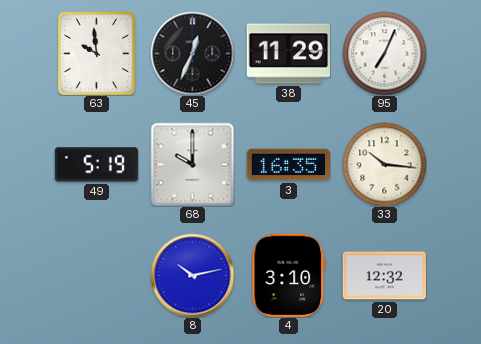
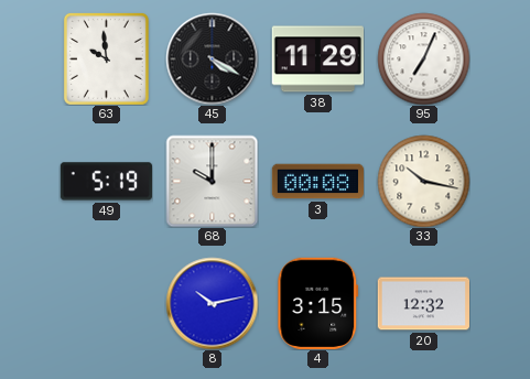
45: 12:34 -> 4:20
3: 16:35 -> 00:08
33: 10:16 -> 10:17
4: 3:10 -> 3:15
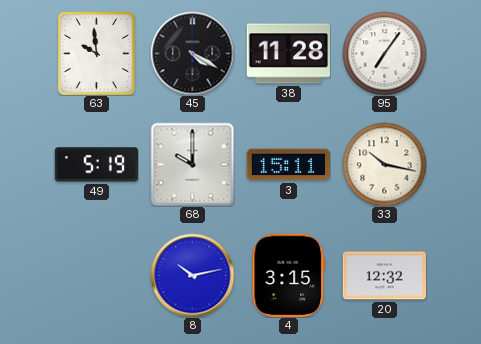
38: 11:29 -> 11:28
95: 7:04 -> 7:06
3: 00:08 -> 15:11
